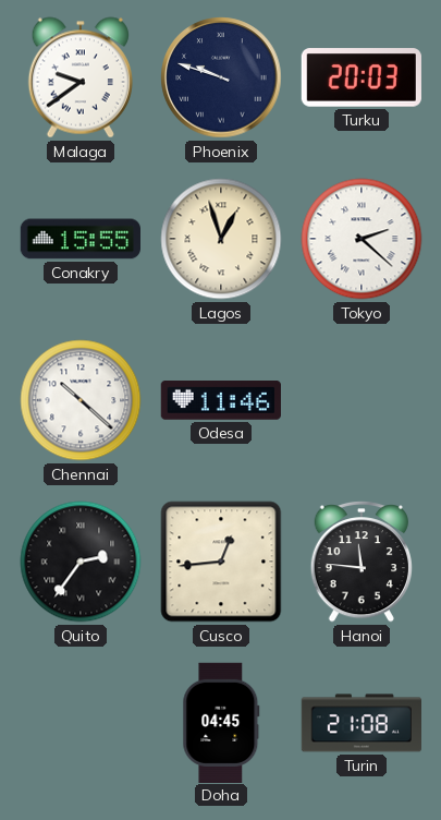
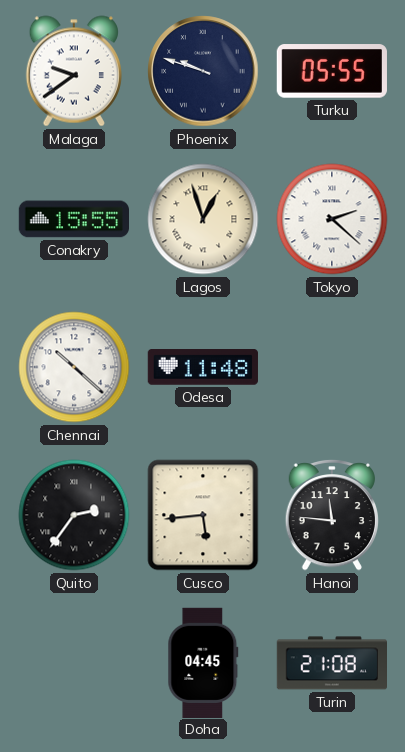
Turku: 20:03 -> 05:55
Odesa: 11:46 -> 11:48
Cusco: 12:44 -> 5:44
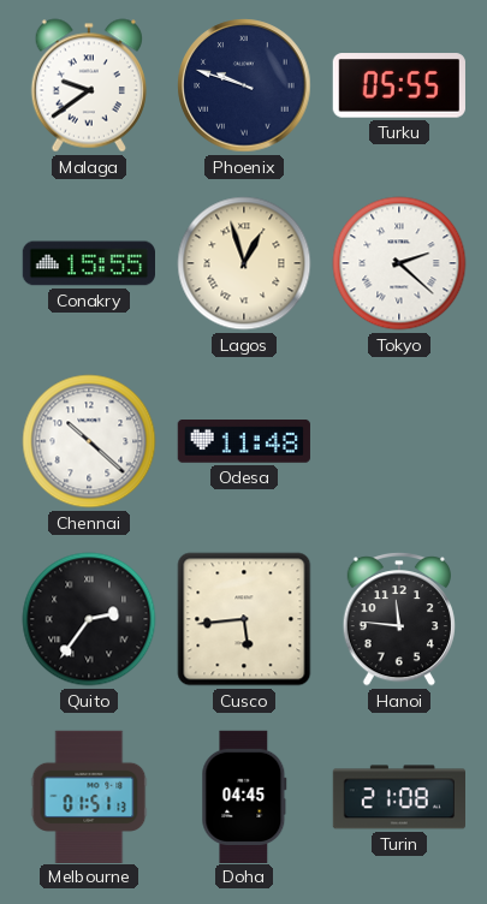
Melbourne: none -> 01:51
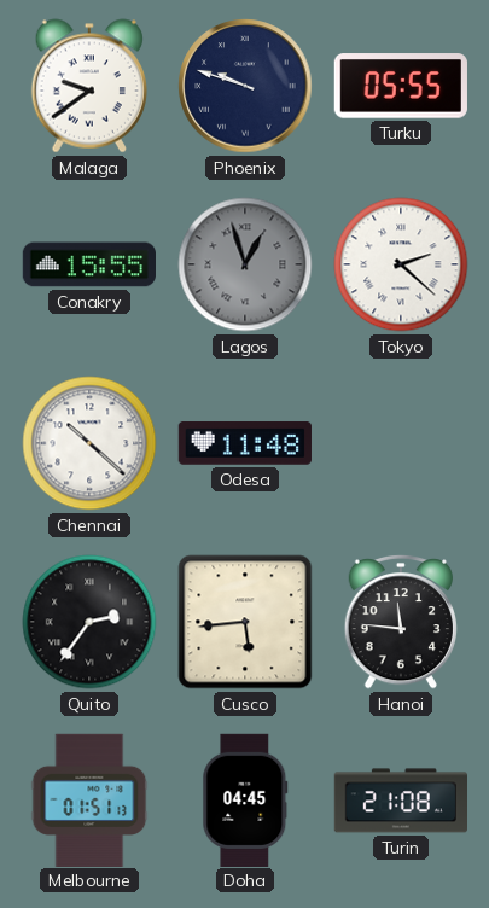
Lagos dial: cream -> grey
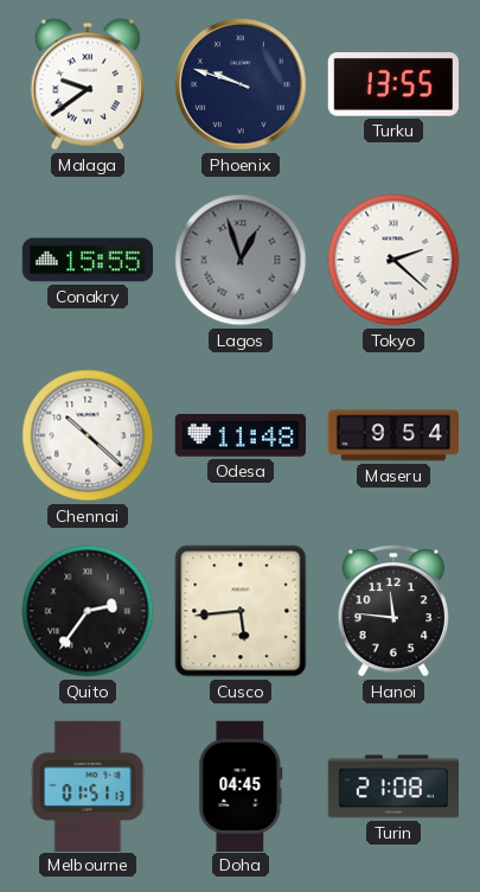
Turku: 05:55 -> 13:55
Maseru: none -> 9:54
